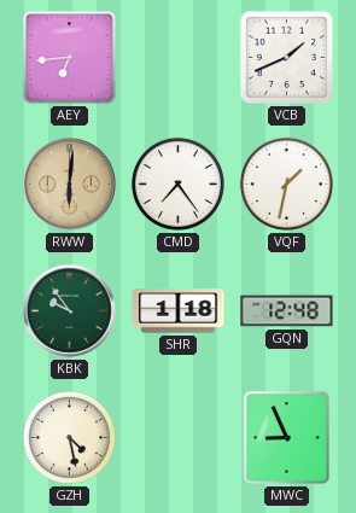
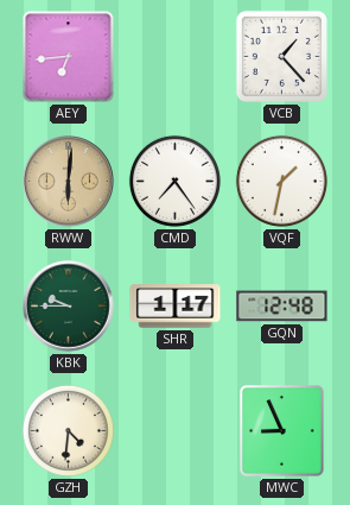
VCB: 1:41 -> 1:23
KBK: 9:54 -> 9:45
SHR: 1:18 -> 1:17
GZH: 4:28 -> 4:31
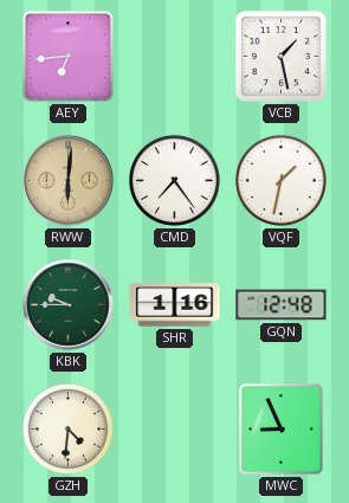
VCB: 1:23 -> 1:28
SHR: 1:17 -> 1:16
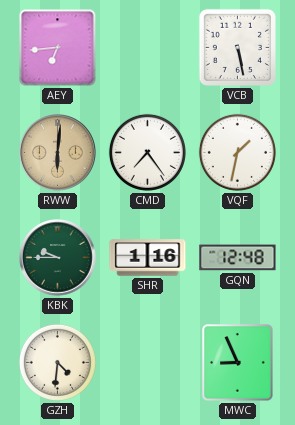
VCB: 1:28 -> 5:28
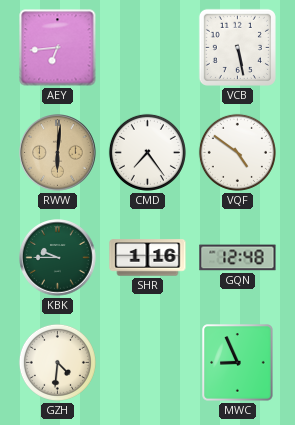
VQF: 1:32 -> 4:51
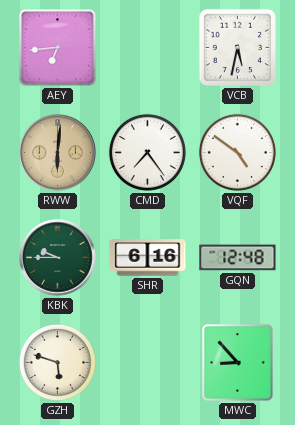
VCB: 5:28 -> 5:32
SHR: 1:16 -> 6:16
GZH: 4:31 -> 5:48
MWC: 8:56 -> 8:53
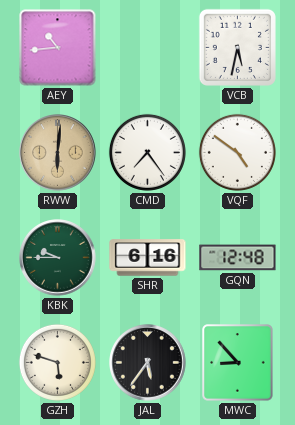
AEY: 6:44 -> 10:44
JAL: none -> 5:36
